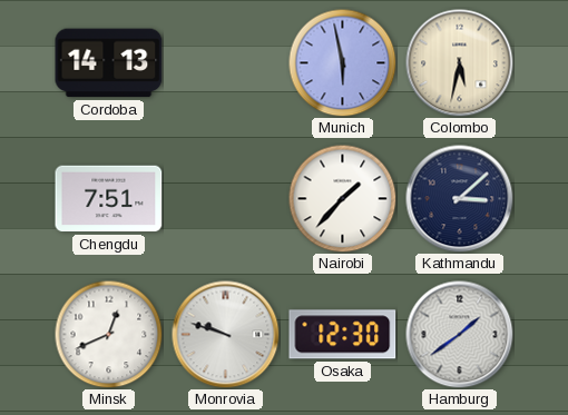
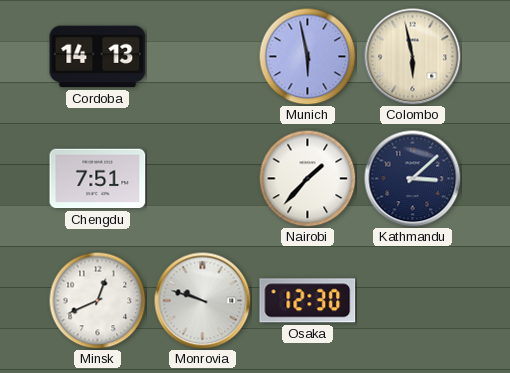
Colombo: 5:32 -> 5:58
Hamburg: 1:39 -> none
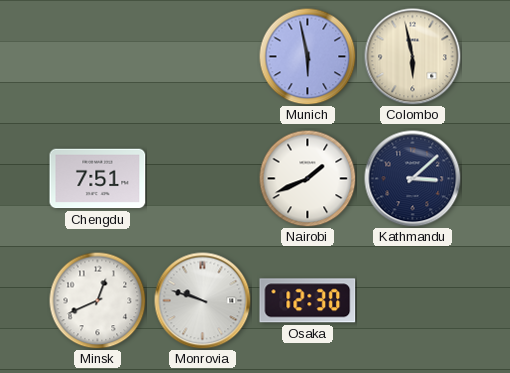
Cordoba: 14:13 -> none
Nairobi: 1:37 -> 1:41
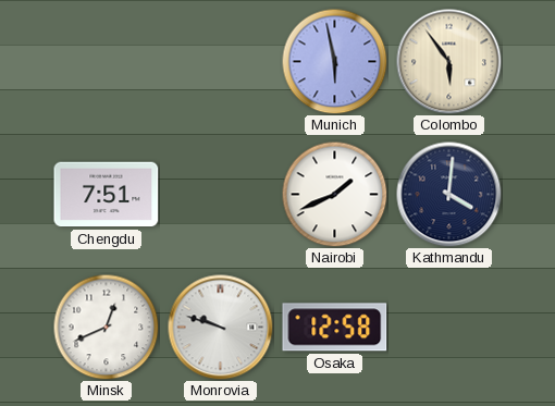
Colombo: 5:58 -> 5:54
Kathmandu: 3:08 -> 4:01
Osaka: 12:30 -> 12:58
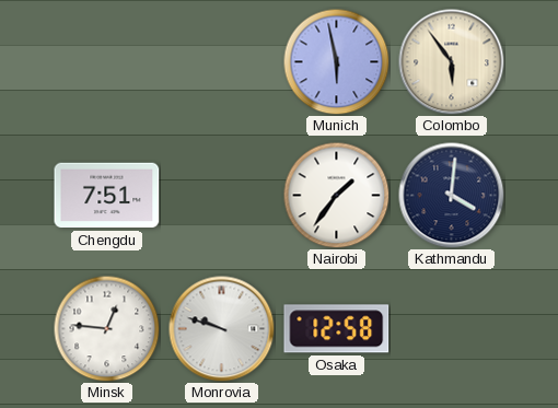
Nairobi: 1:41 -> 1:36
Minsk: 12:41 -> 12:46
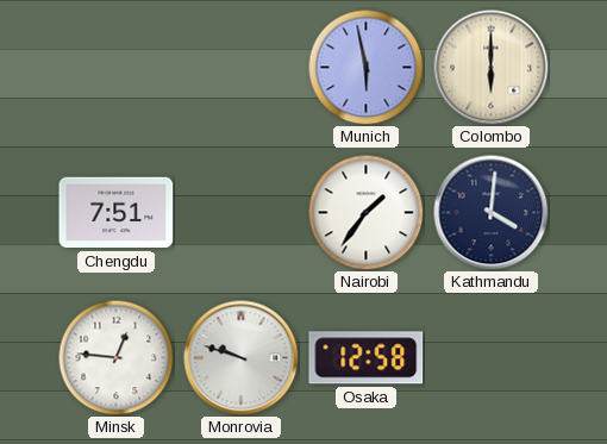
Colombo: 5:54 -> 6:00
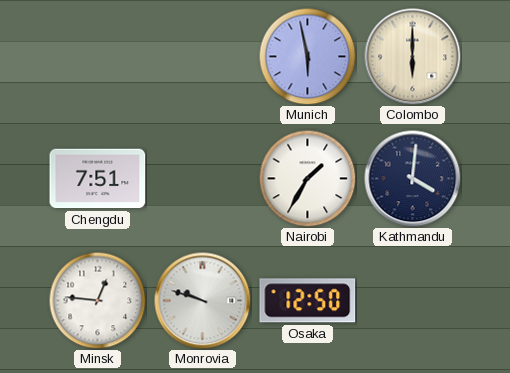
Nairobi: 1:36 -> 1:35
Osaka: 12:58 -> 12:50
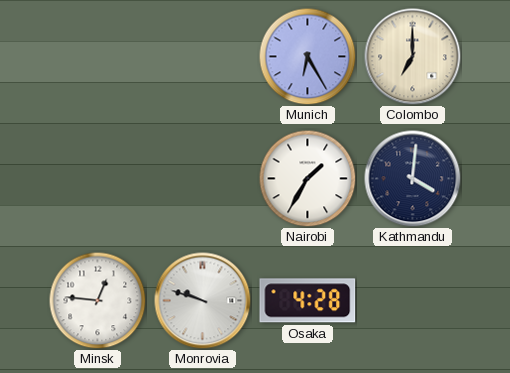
Munich: 5:58 -> 6:25
Colombo: 6:00 -> 7:00
Chengdu: 7:51 -> none
Osaka: 12:50 -> 4:28
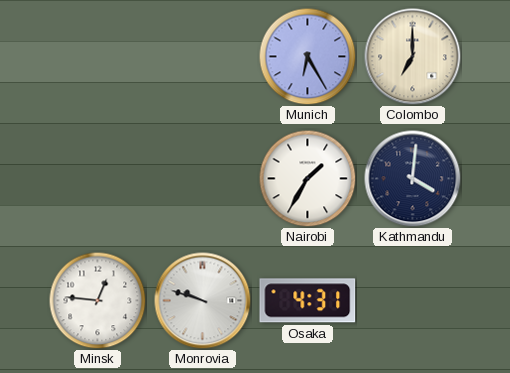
Osaka: 4:28 -> 4:31
